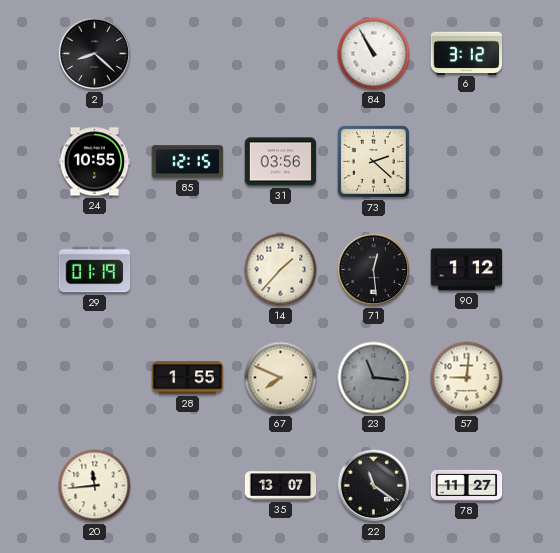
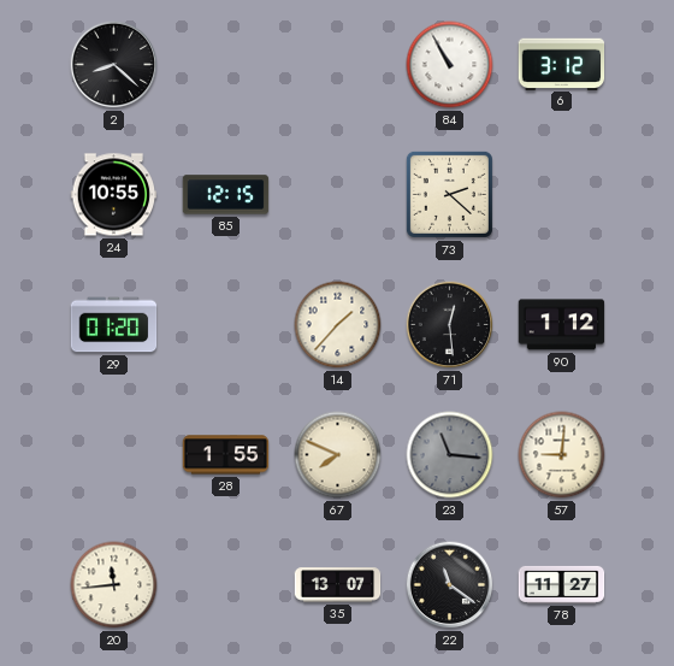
31: 03:56 -> none
29: 01:19 -> 01:20
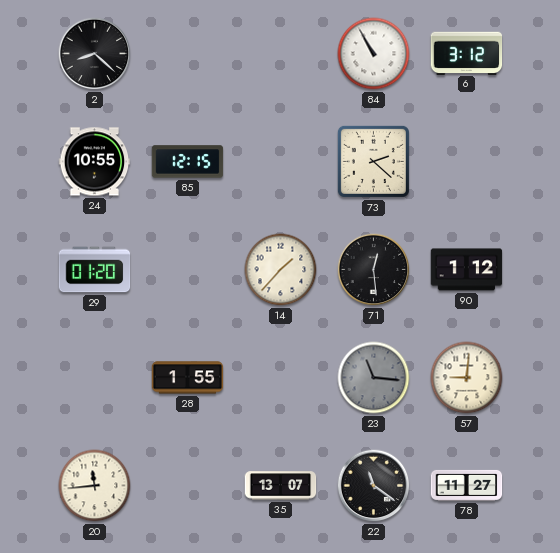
67: 7:49 -> none
